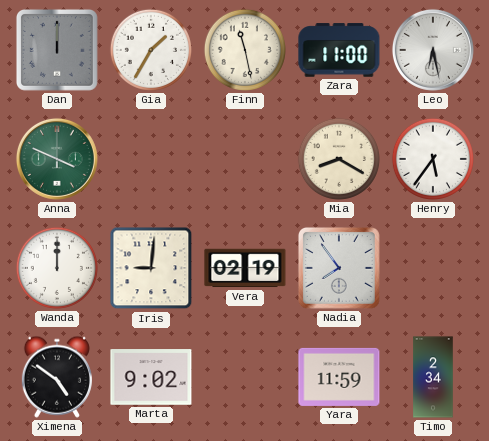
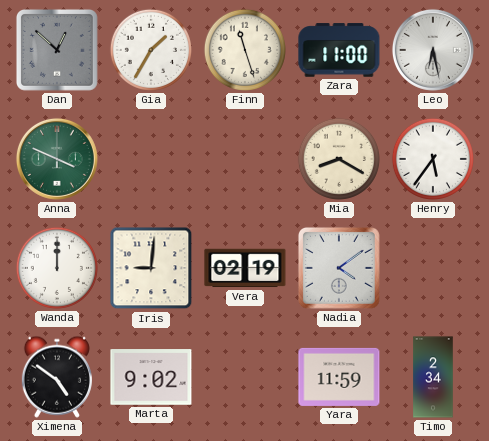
Dan: 12:00 -> 12:52
Finn: 11:28 -> 11:27
Nadia: 7:54 -> 4:09
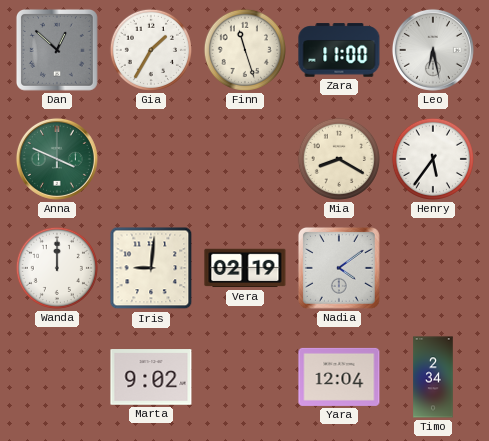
Ximena: 4:51 -> none
Yara: 11:59 -> 12:04
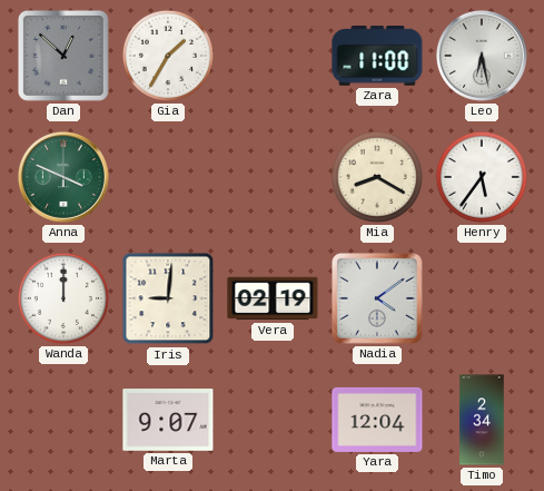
Finn: 11:27 -> none
Marta: 9:02 -> 9:07
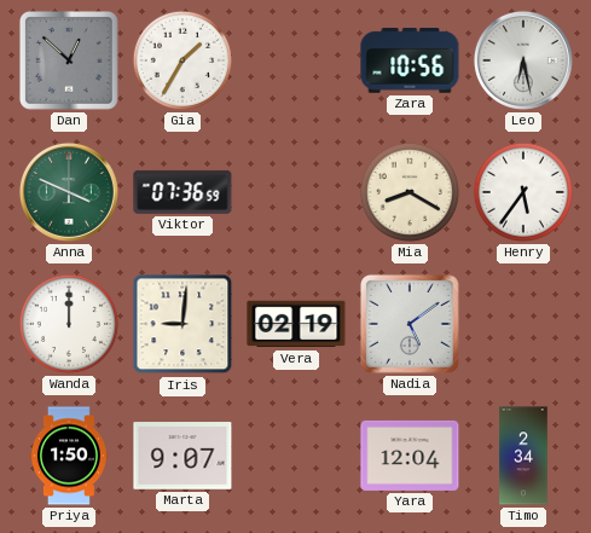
Zara: 11:00 -> 10:56
Viktor: none -> 07:36
Nadia: 4:09 -> 5:09
Priya: none -> 1:50
